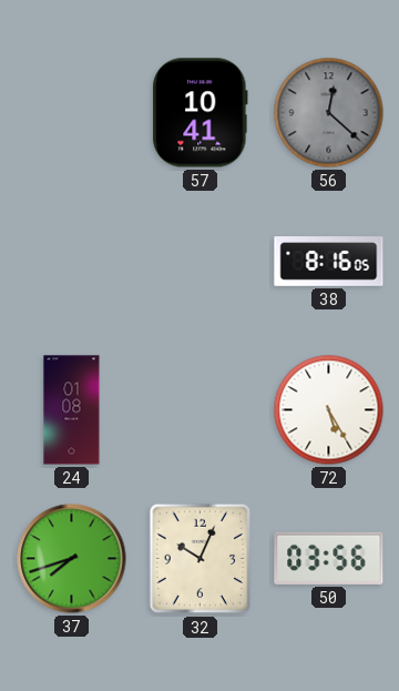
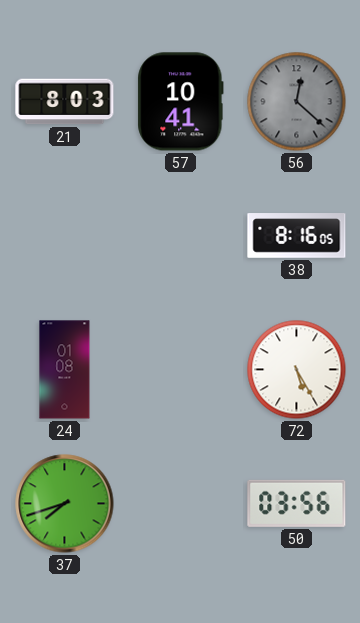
21: none -> 8:03
32: 10:04 -> none
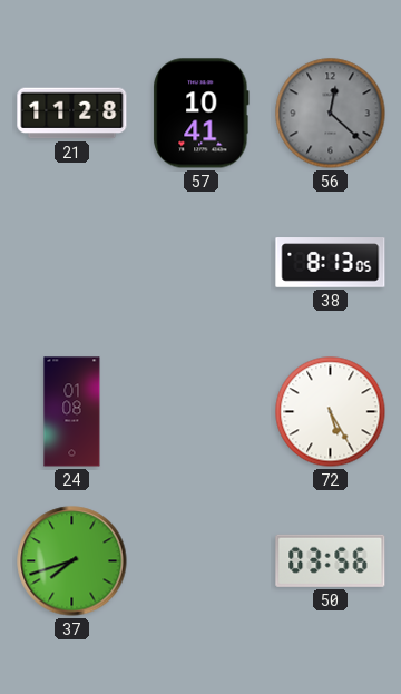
21: 8:03 -> 11:28
38: 8:16 -> 8:13
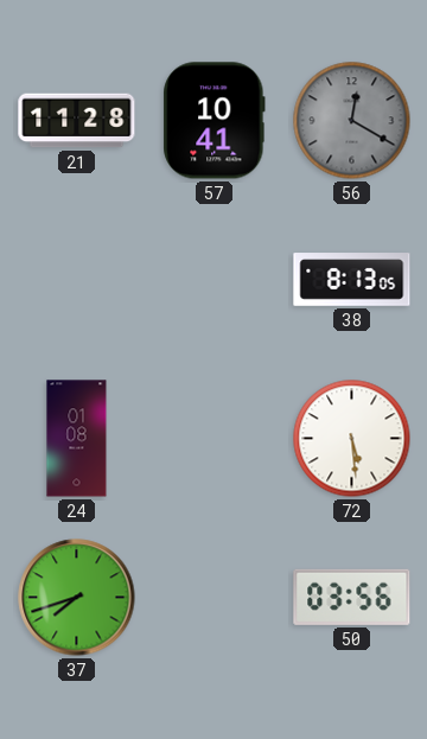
56: 12:22 -> 12:20
72: 5:25 -> 5:29
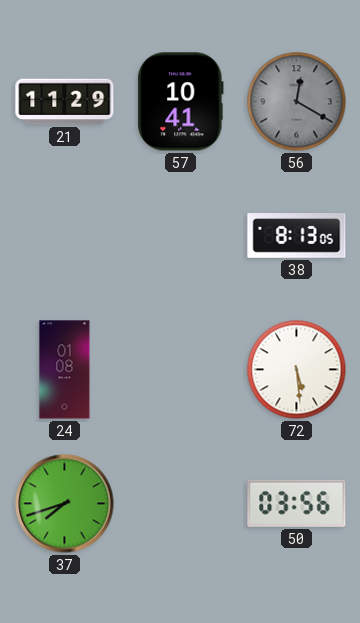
21: 11:28 -> 11:29
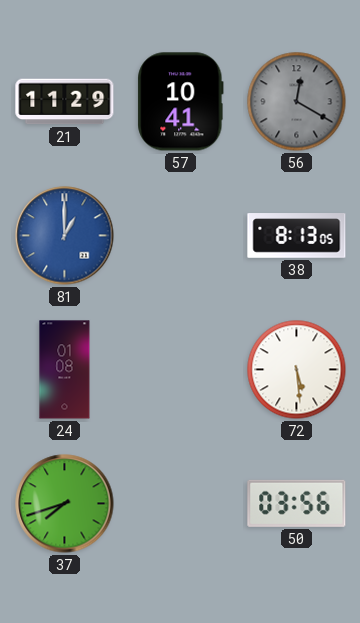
81: none -> 1:00
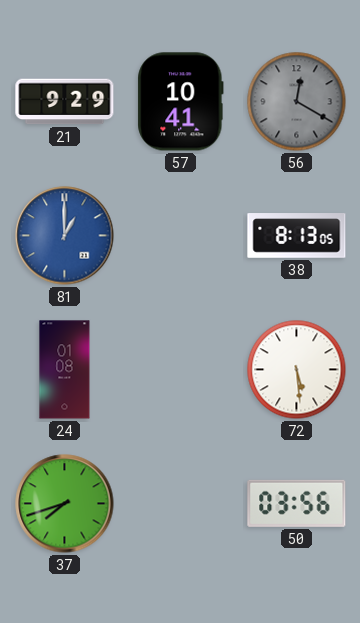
21: 11:29 -> 9:29
